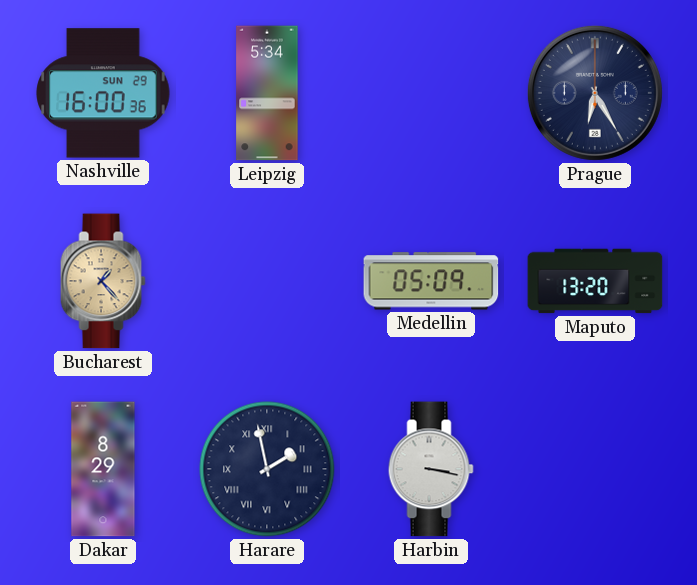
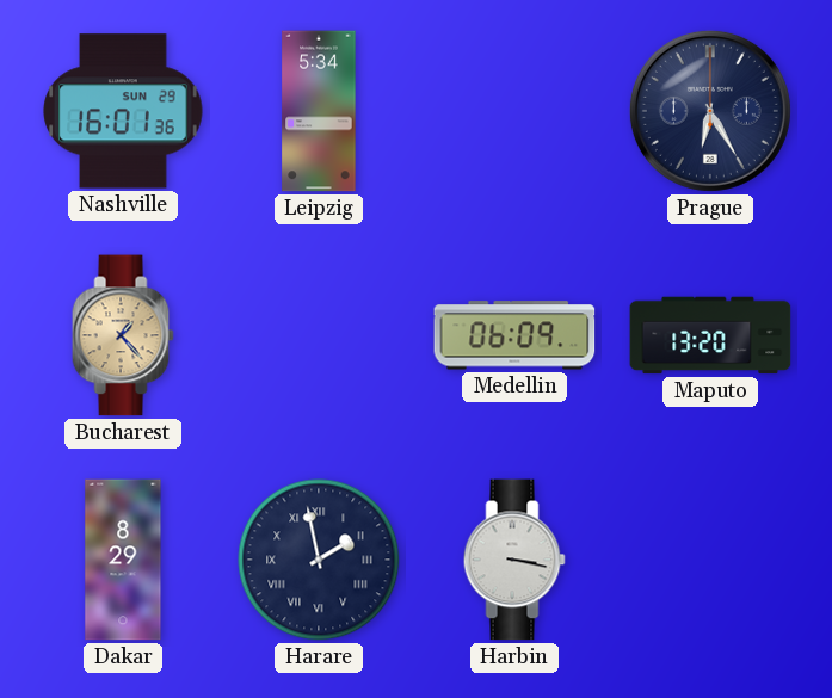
Nashville: 16:00 -> 16:01
Medellin: 05:09 -> 06:09
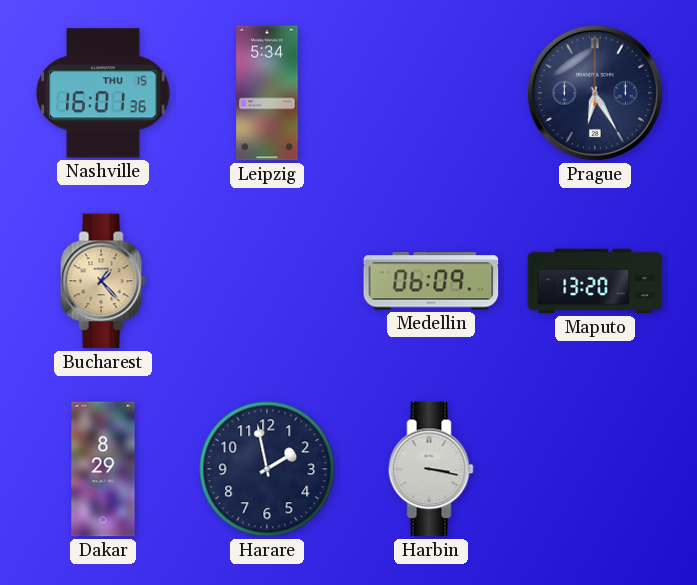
Nashville date: SUN 29 -> THU 15
Harare numerals: Roman -> Arabic
